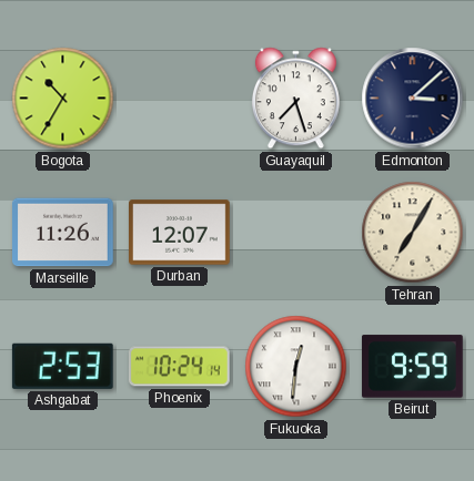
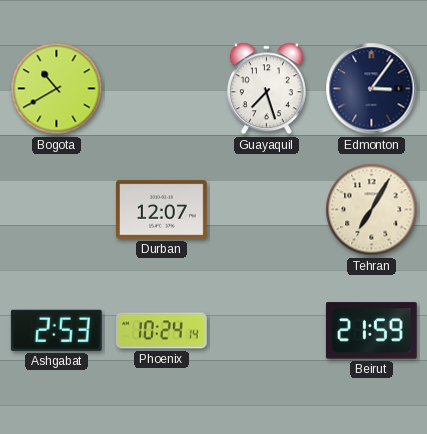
Bogota: 10:35 -> 10:40
Edmonton: 3:08 -> 3:06
Marseille: 11:26 -> none
Fukuoka: 12:31 -> none
Beirut: 9:59 -> 21:59
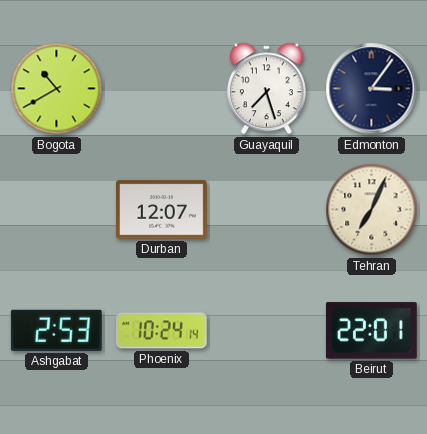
Tehran: 7:05 -> 7:04
Beirut: 21:59 -> 22:01
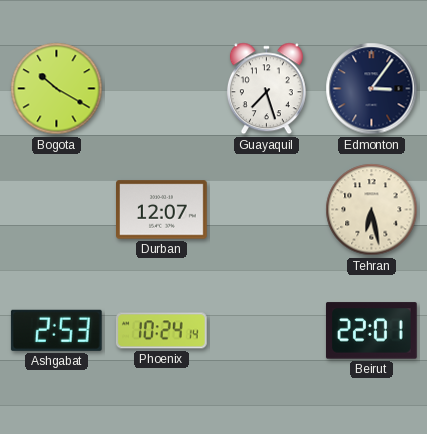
Bogota: 10:40 -> 10:20
Tehran: 7:04 -> 6:28
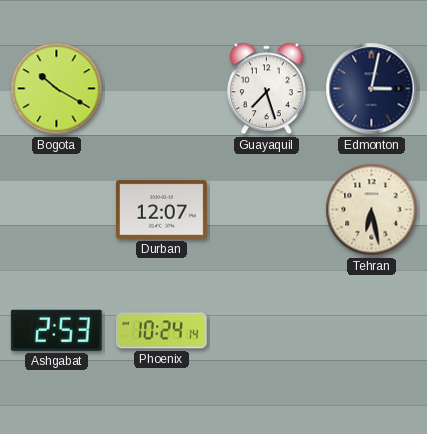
Edmonton: 3:06 -> 3:02
Beirut: 22:01 -> none
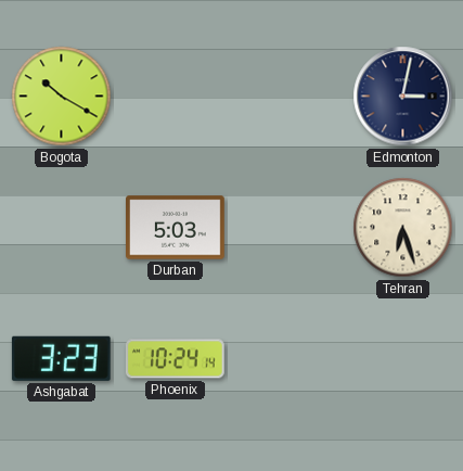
Guayaquil: 7:27 -> none
Durban: 12:07 -> 5:03
Tehran: 6:28 -> 6:27
Ashgabat: 2:53 -> 3:23
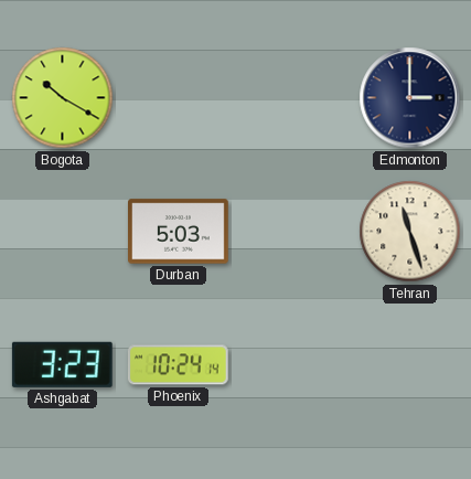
Edmonton: 3:02 -> 3:00
Tehran: 6:27 -> 11:27
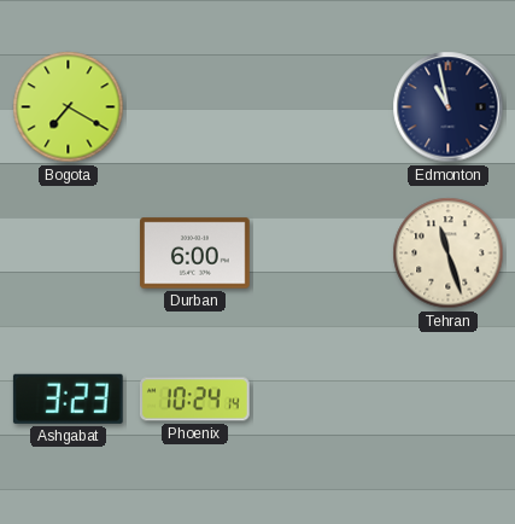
Bogota: 10:20 -> 7:20
Edmonton: 3:00 -> 10:58
Durban: 5:03 -> 6:00
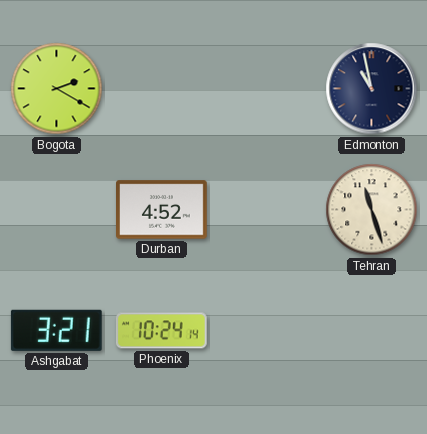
Bogota: 7:20 -> 2:20
Durban: 6:00 -> 4:52
Ashgabat: 3:23 -> 3:21
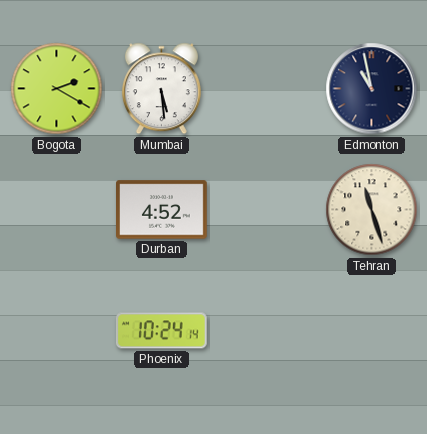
Mumbai: none -> 5:29
Ashgabat: 3:21 -> none
